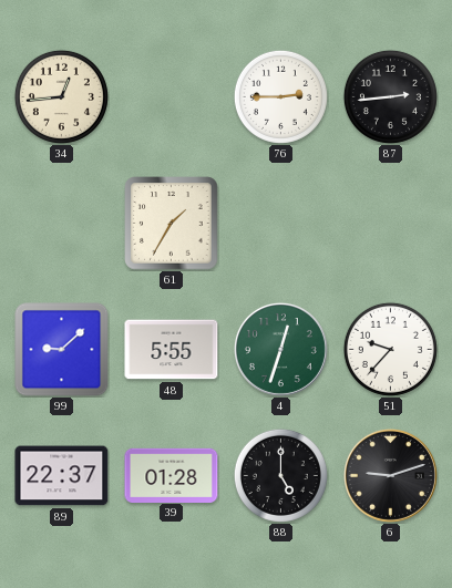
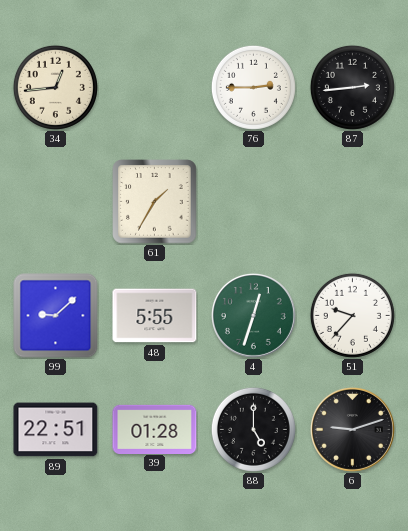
89: 22:37 -> 22:51
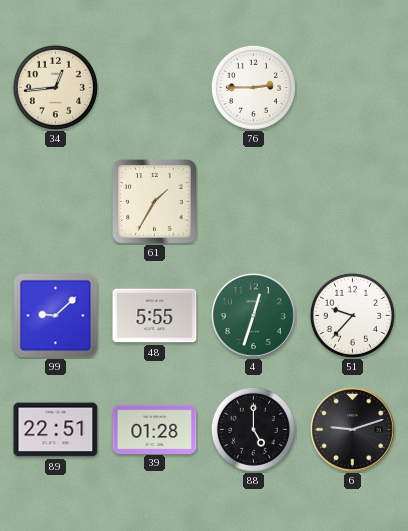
87: 2:44 -> none
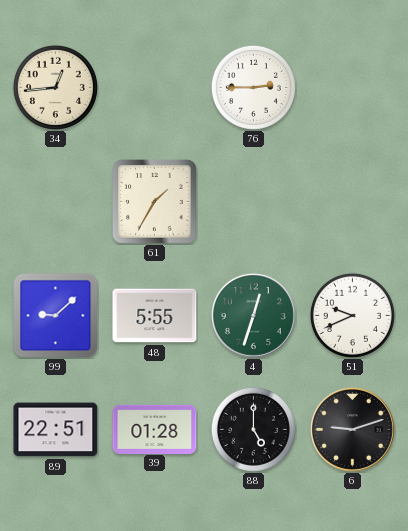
51: 9:37 -> 9:41
